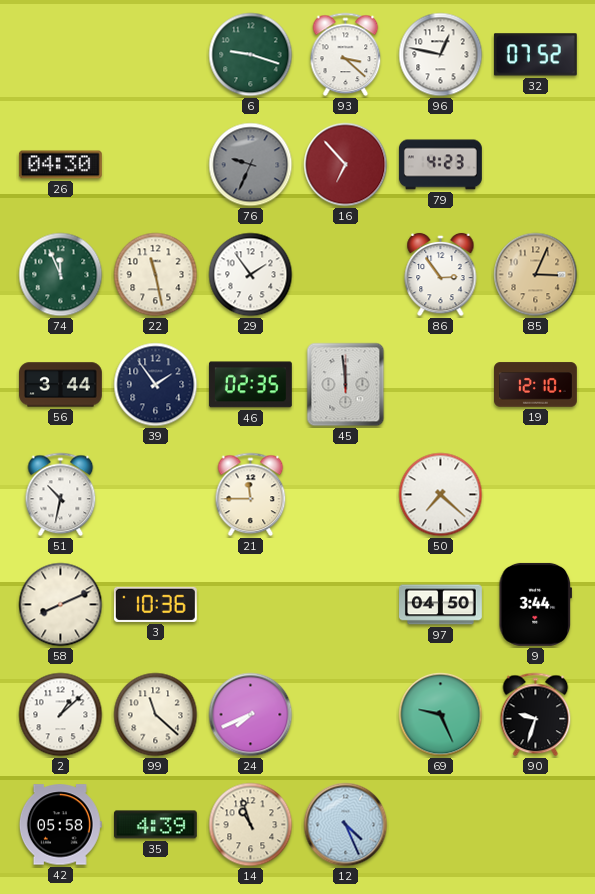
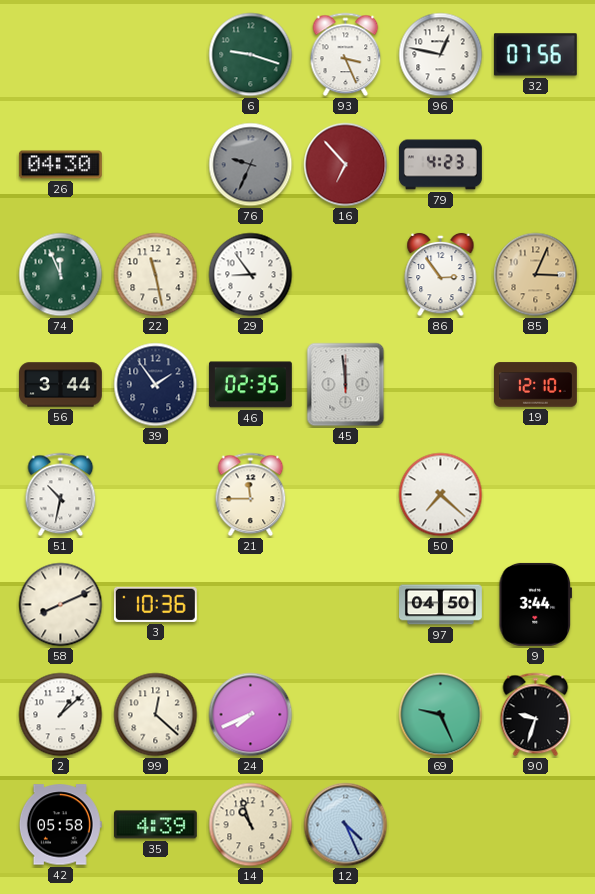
93: 3:22 -> 3:26
32: 07:52 -> 07:56
29: 1:54 -> 8:54
99: 11:22 -> 12:22
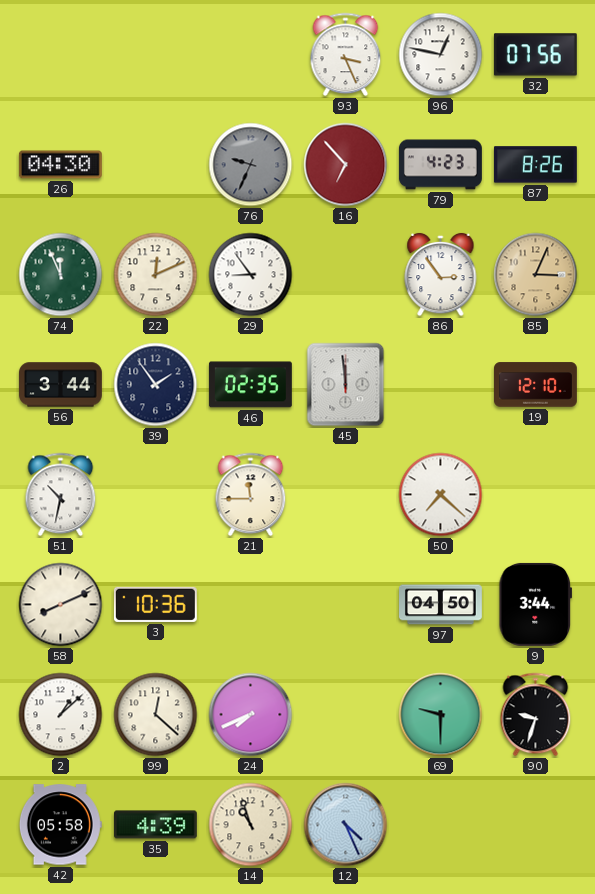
6: 9:18 -> none
87: none -> 8:26
22: 11:28 -> 12:11
69: 9:26 -> 9:30
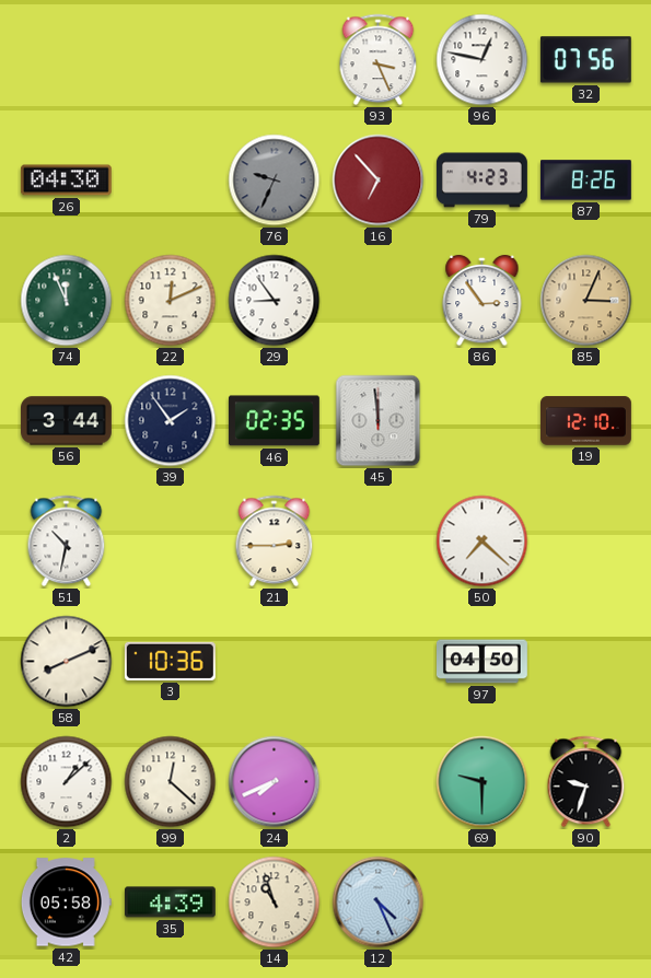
21: 11:45 -> 2:45
9: 3:44 -> none
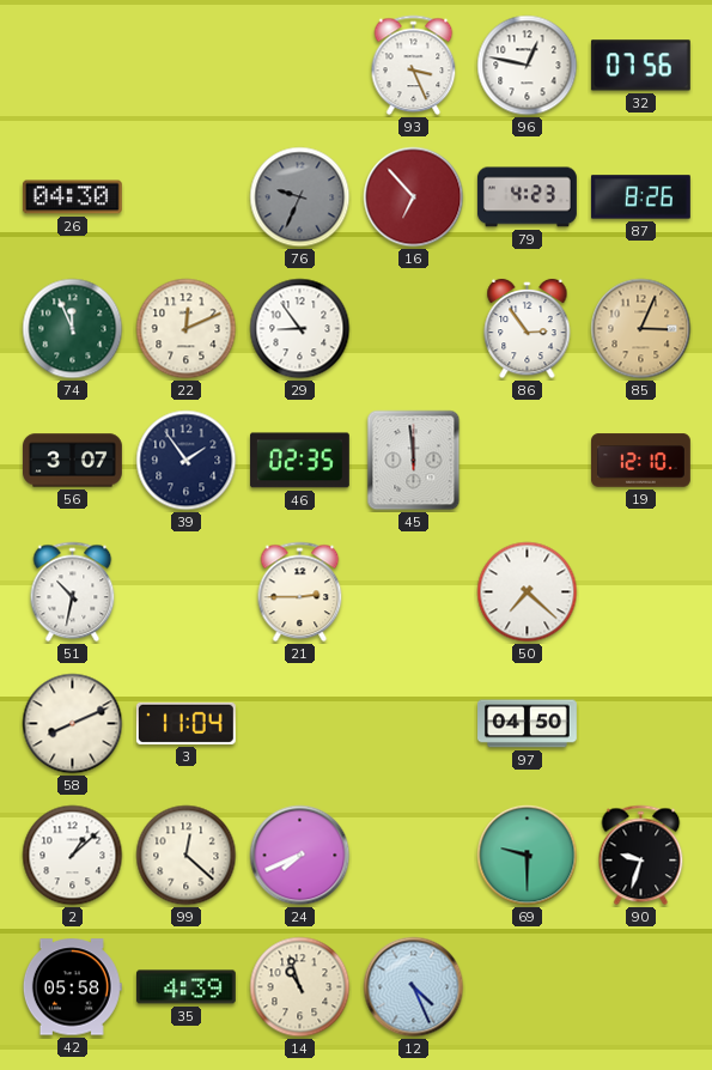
56: 3:44 -> 3:07
3: 10:36 -> 11:04
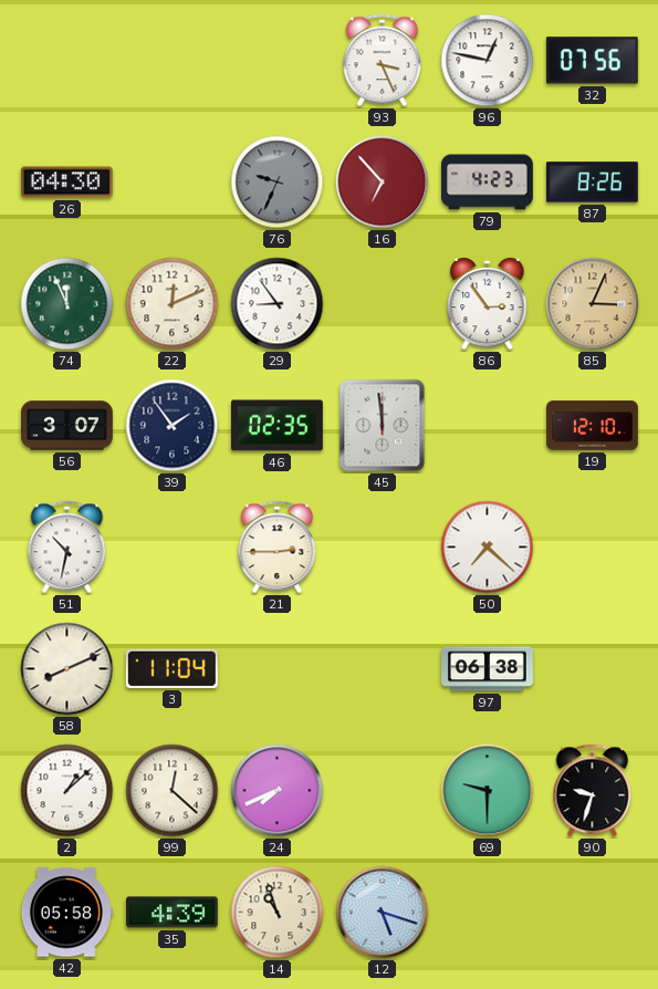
97: 04:50 -> 06:38
12: 4:26 -> 5:18
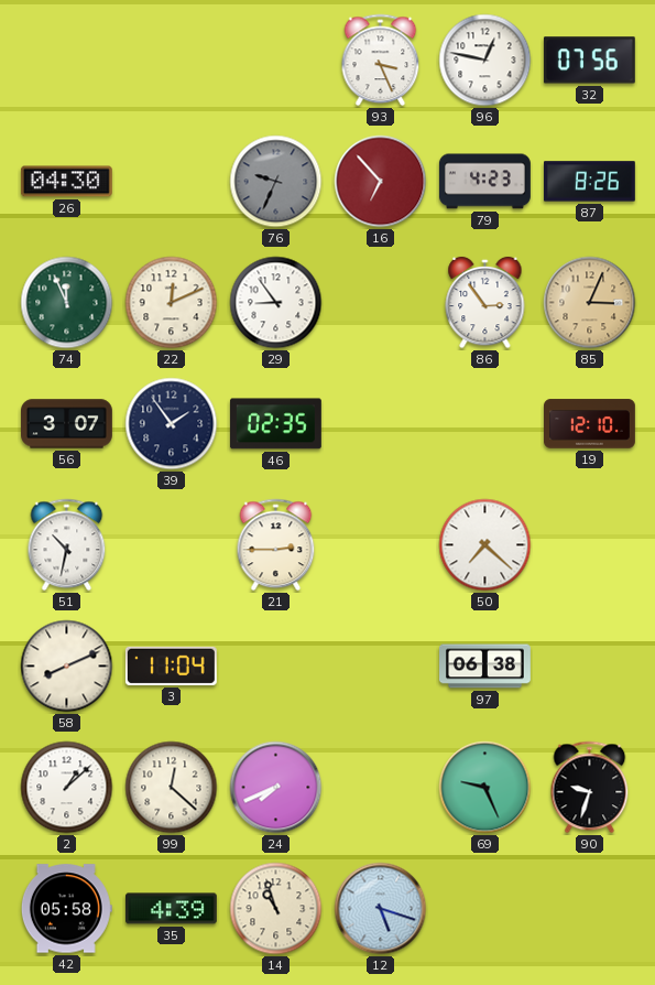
45: 11:59 -> none
69: 9:30 -> 9:26
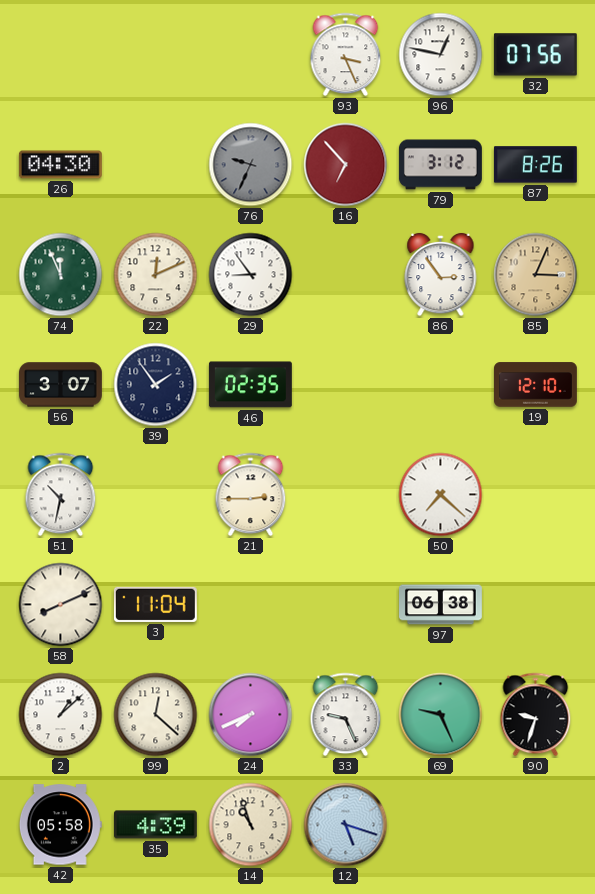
79: 4:23 -> 3:12
33: none -> 9:26
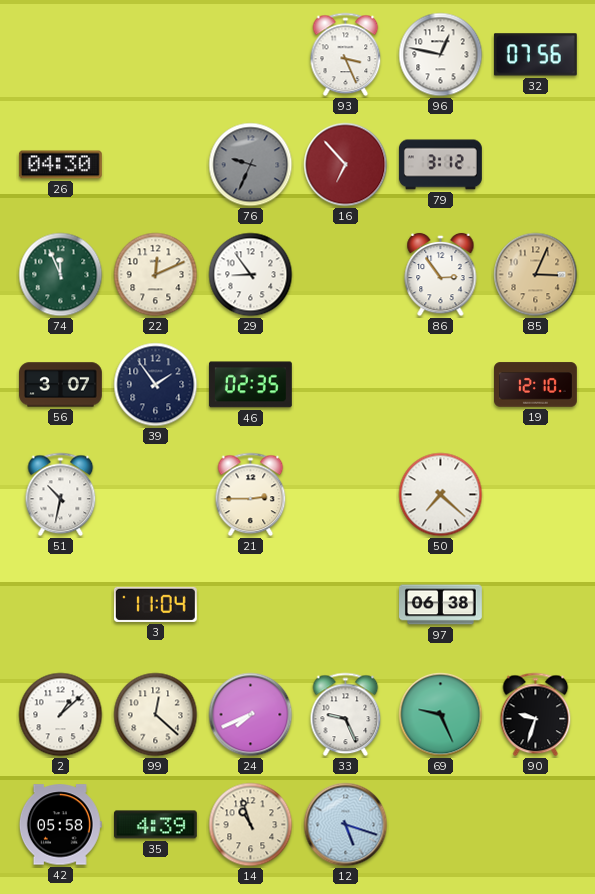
87: 8:26 -> none
58: 8:11 -> none
